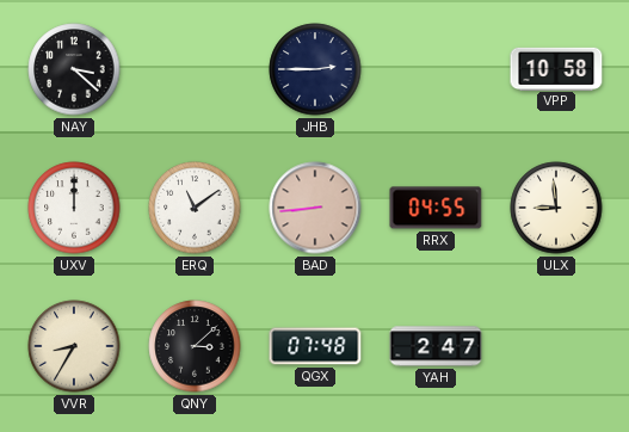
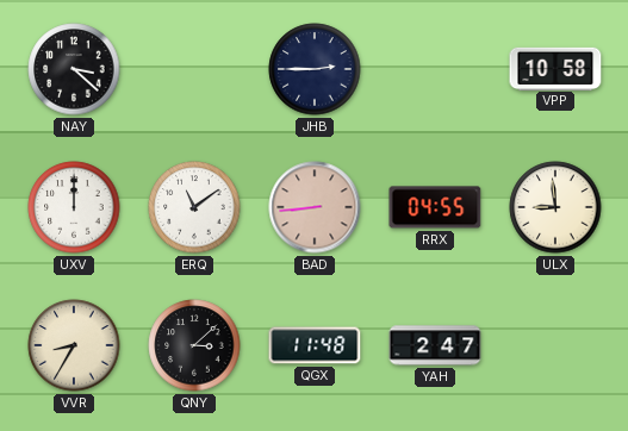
QGX: 07:48 -> 11:48
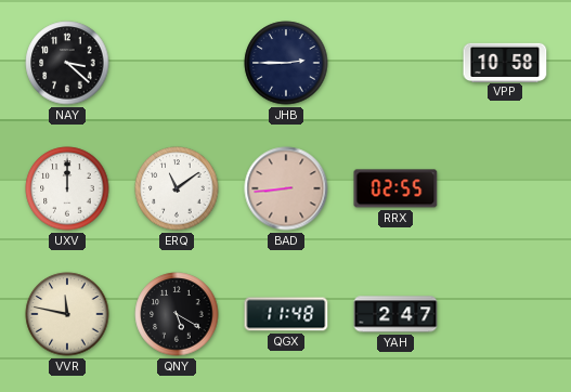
RRX: 04:55 -> 02:55
ULX: 8:59 -> none
VVR: 8:35 -> 11:47
QNY: 3:08 -> 5:20
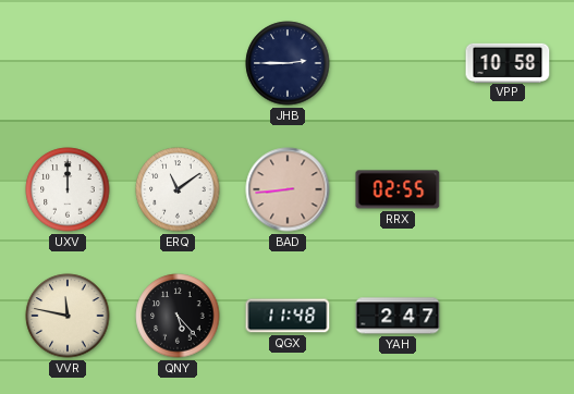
NAY: 3:22 -> none
QNY: 5:20 -> 5:23
